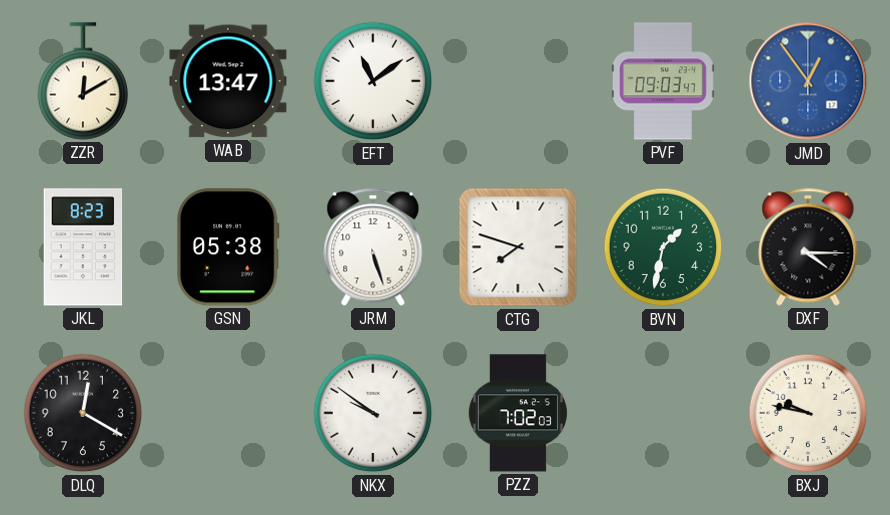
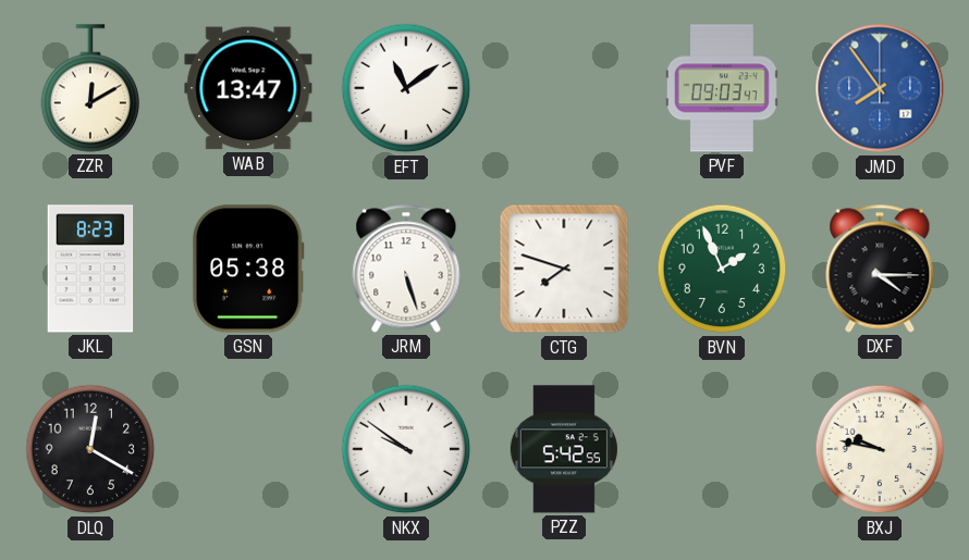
JMD: 12:54 -> 7:54
BVN: 1:32 -> 1:56
PZZ: 7:02 -> 5:42
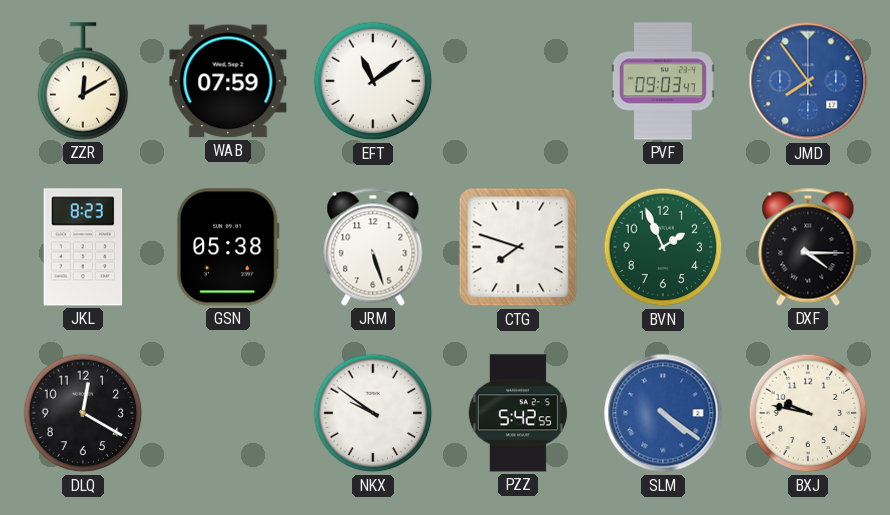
WAB: 13:47 -> 07:59
SLM: none -> 4:21
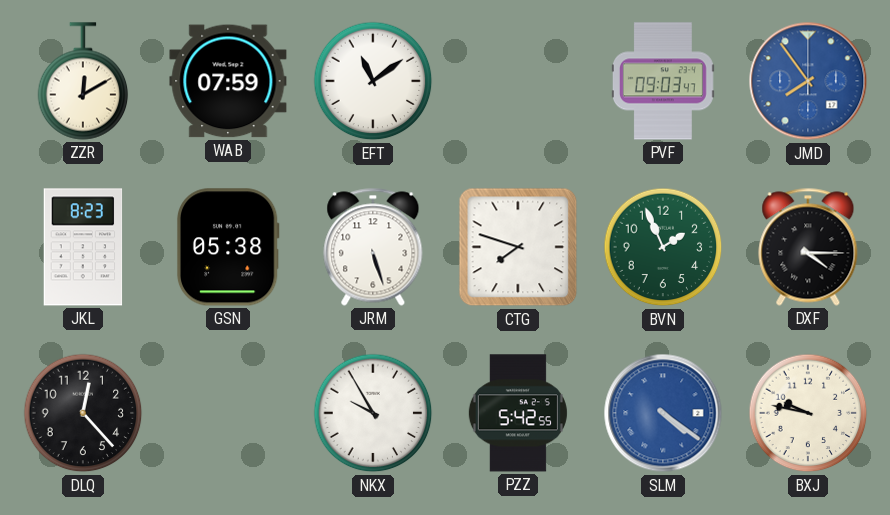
DLQ: 12:20 -> 12:23
NKX: 9:51 -> 9:55
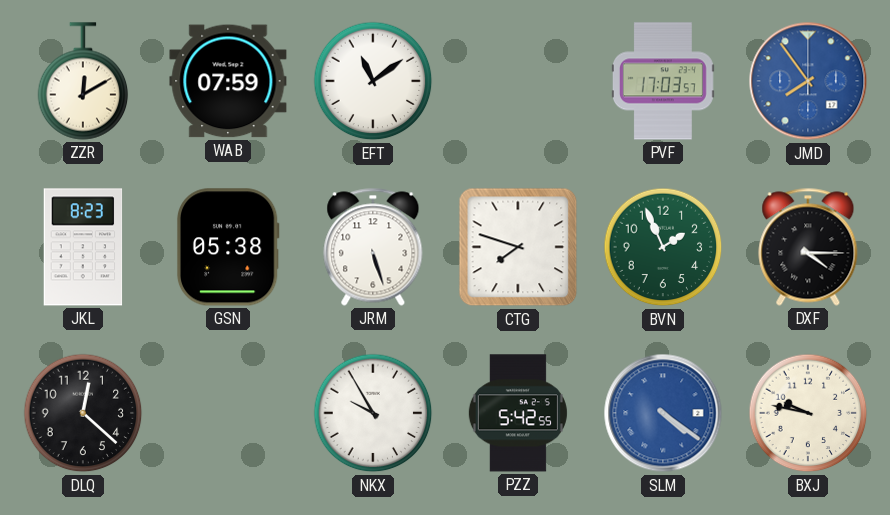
PVF: 09:03 -> 17:03
DLQ: 12:23 -> 12:22
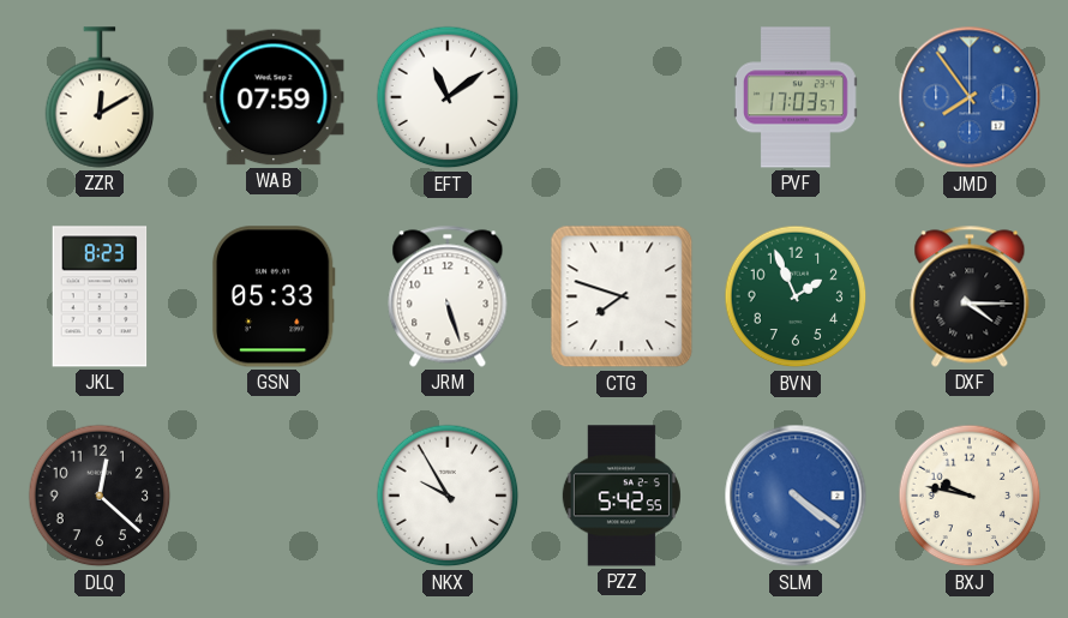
GSN: 05:38 -> 05:33
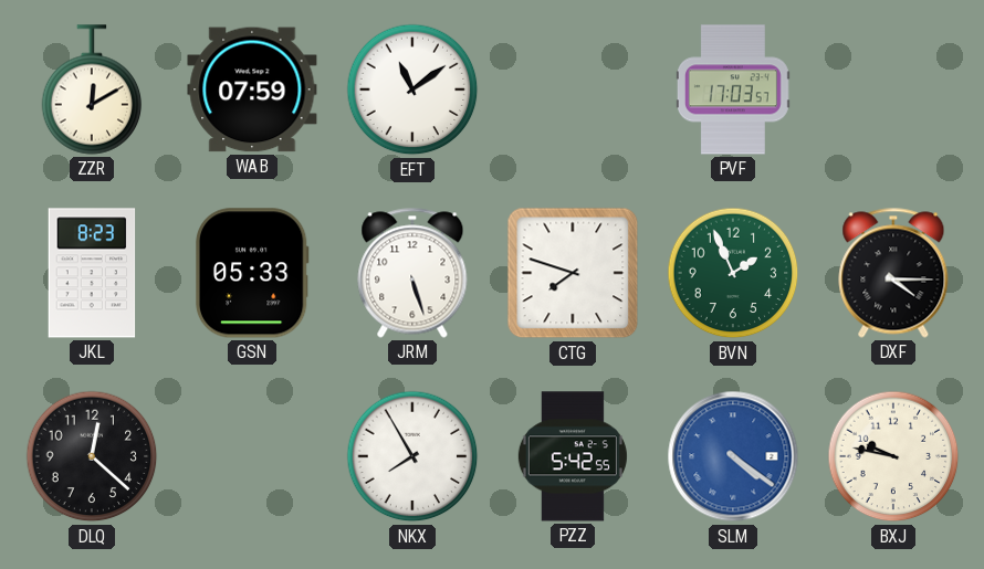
JMD: 7:54 -> none
NKX: 9:55 -> 7:55
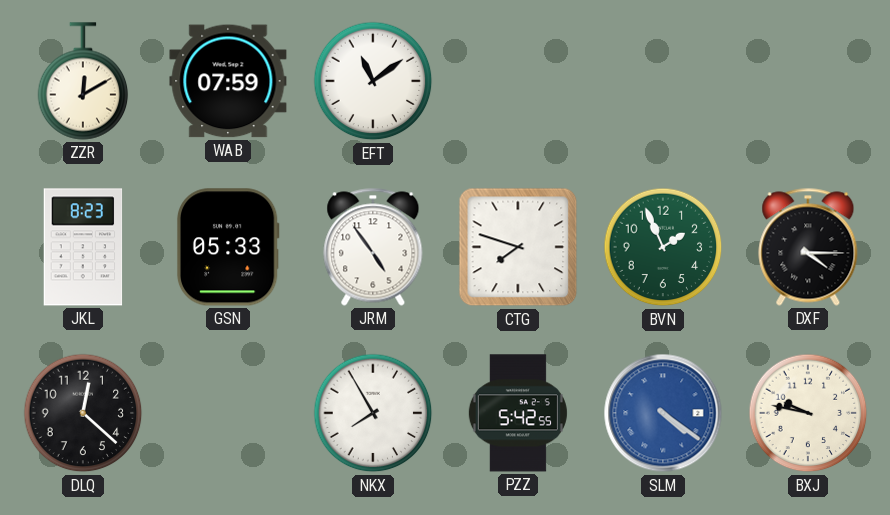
PVF: 17:03 -> none
JRM: 5:27 -> 4:54
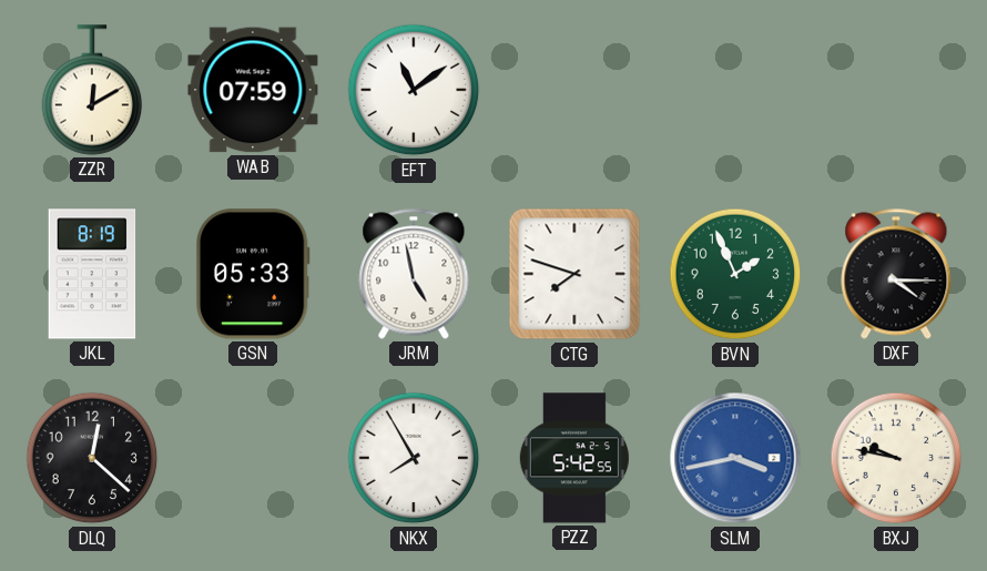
JKL: 8:23 -> 8:19
JRM: 4:54 -> 4:58
SLM: 4:21 -> 3:43
